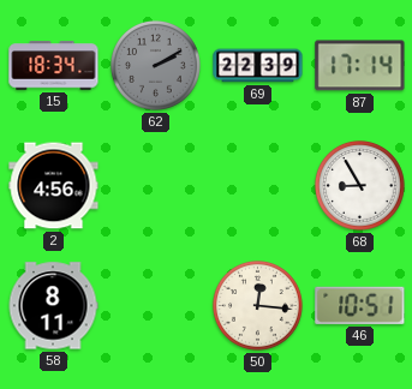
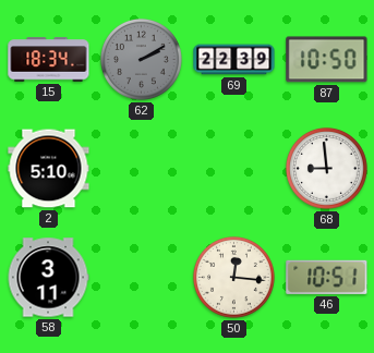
87: 17:14 -> 10:50
2: 4:56 -> 5:10
68: 8:55 -> 8:59
58: 8:11 -> 3:11
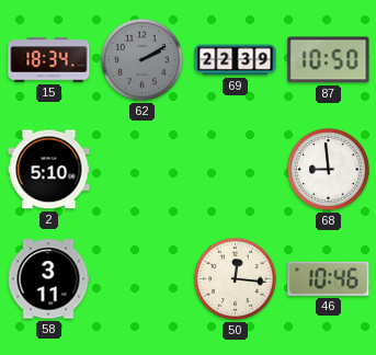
46: 10:51 -> 10:46
